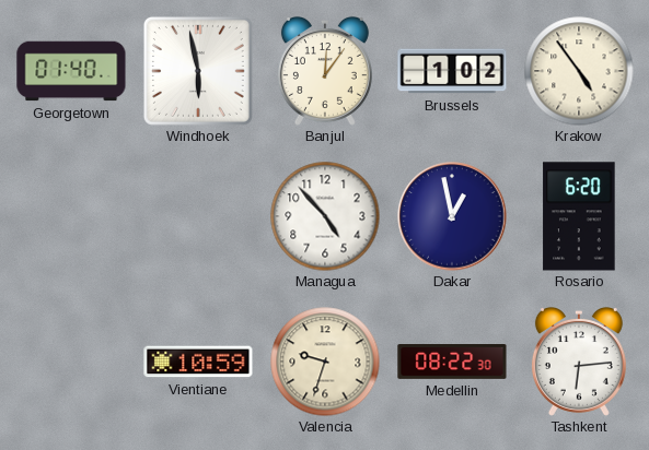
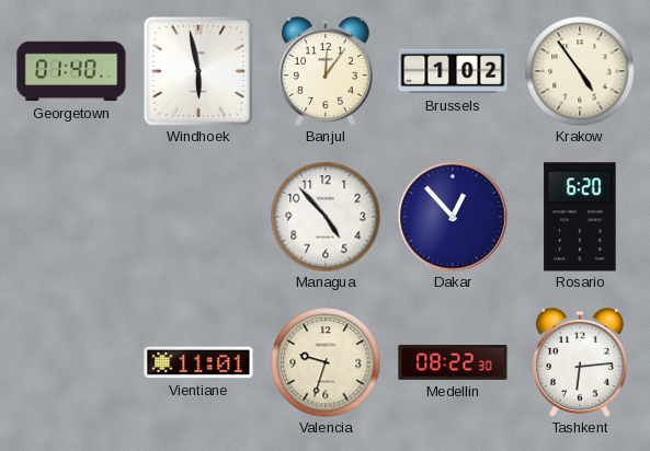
Dakar: 12:58 -> 12:53
Vientiane: 10:59 -> 11:01
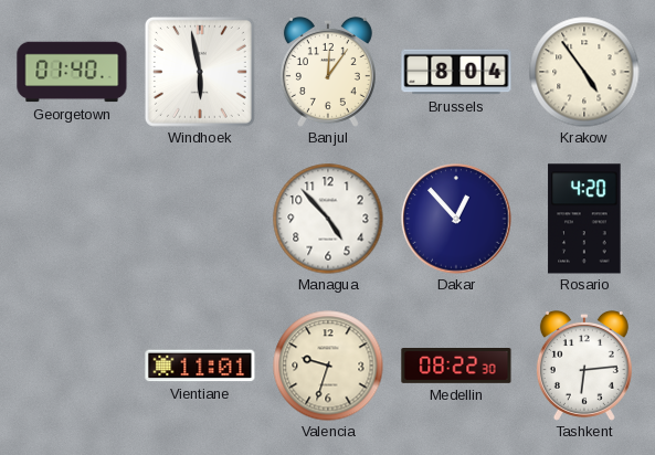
Brussels: 1:02 -> 8:04
Rosario: 6:20 -> 4:20
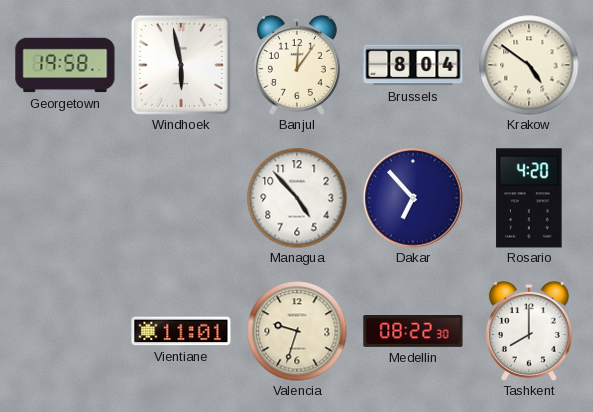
Georgetown: 01:40 -> 19:58
Krakow: 4:54 -> 4:51
Dakar: 12:53 -> 6:53
Tashkent: 6:14 -> 8:00
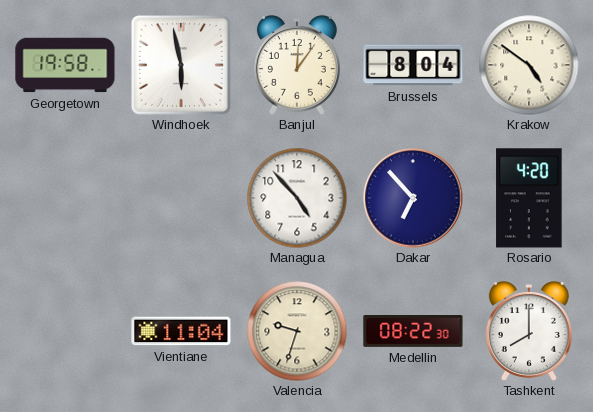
Vientiane: 11:01 -> 11:04
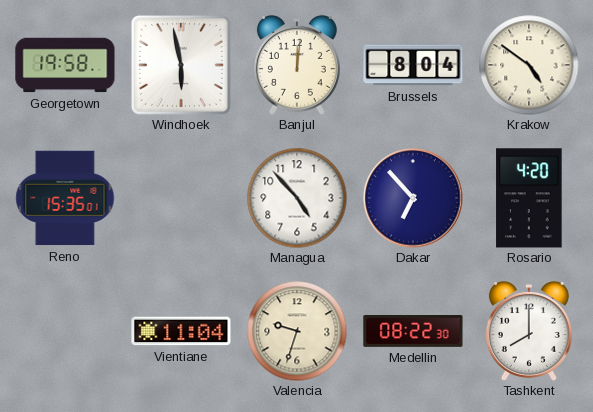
Banjul: 12:06 -> 12:01
Reno: none -> 15:35
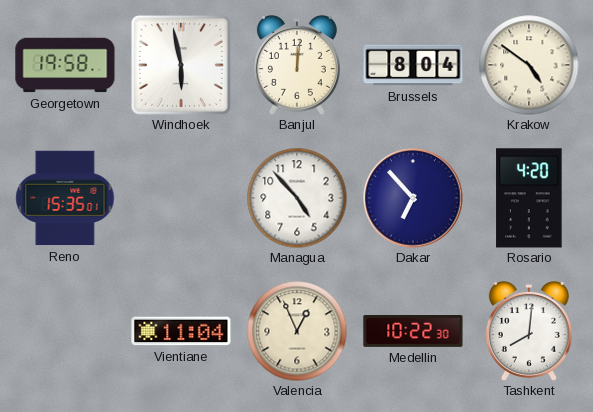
Valencia: 9:33 -> 12:56
Medellin: 08:22 -> 10:22
Tashkent: 8:00 -> 8:01
